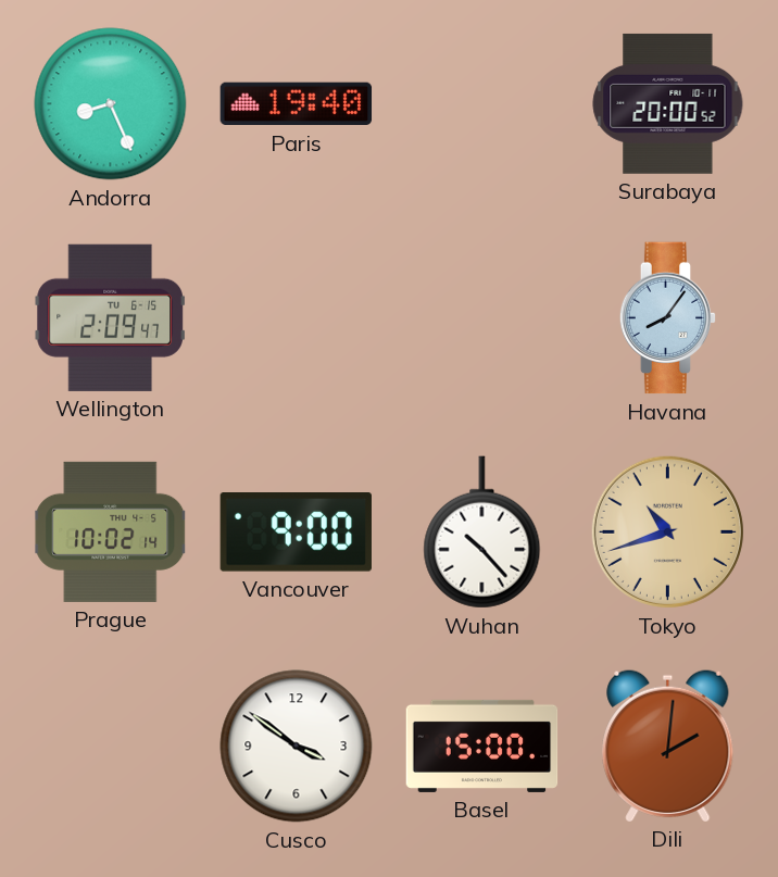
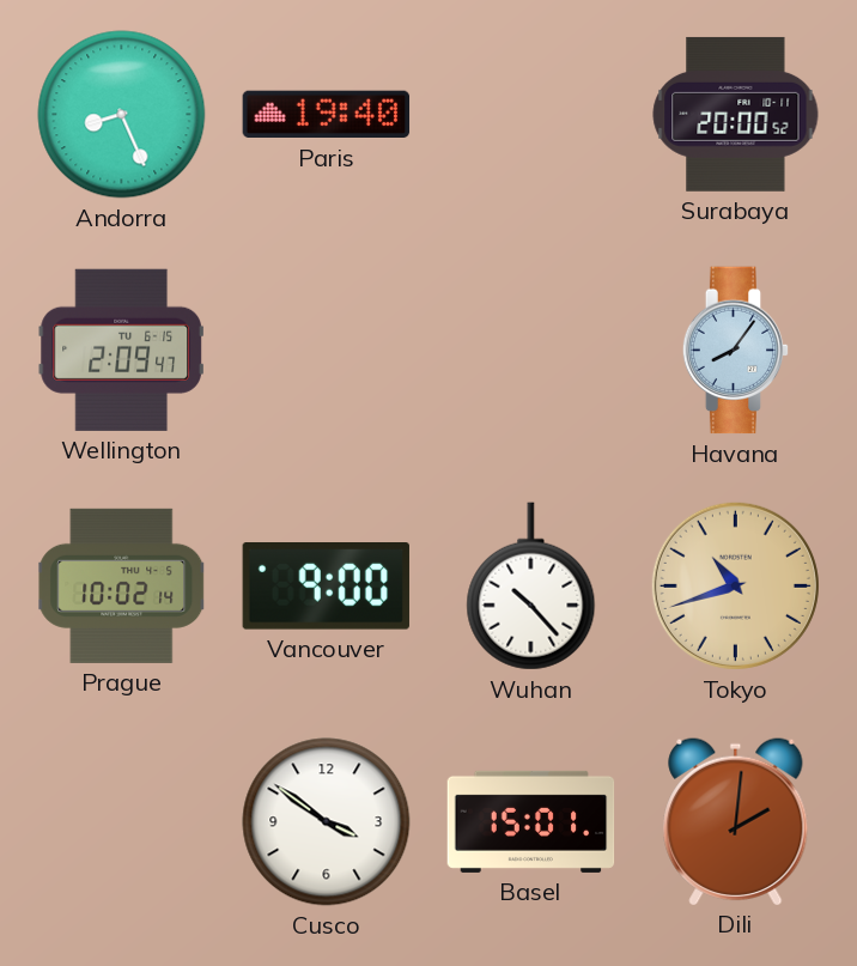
Basel: 15:00 -> 15:01
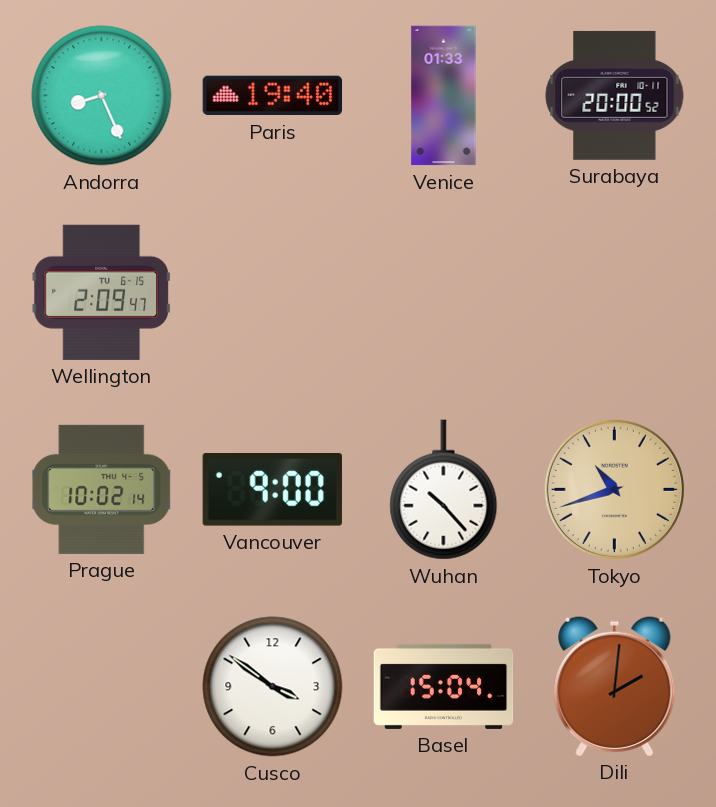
Venice: none -> 01:33
Havana: 8:06 -> none
Basel: 15:01 -> 15:04
